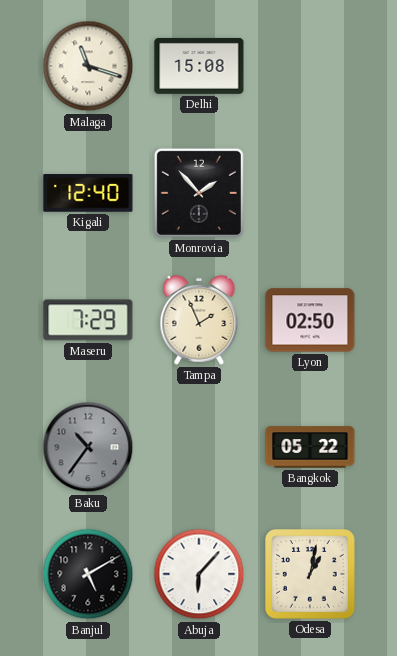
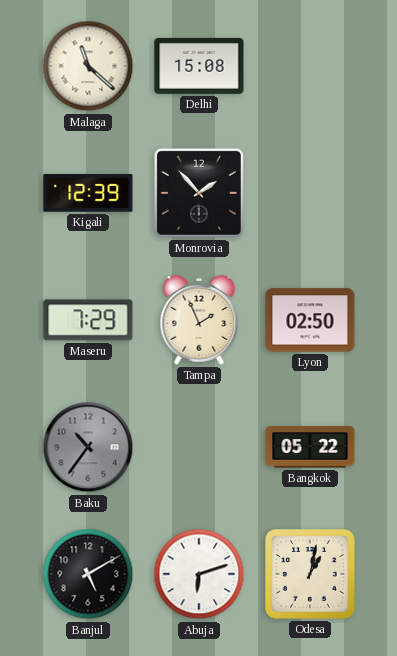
Malaga: 11:18 -> 11:22
Kigali: 12:40 -> 12:39
Abuja: 6:07 -> 6:12
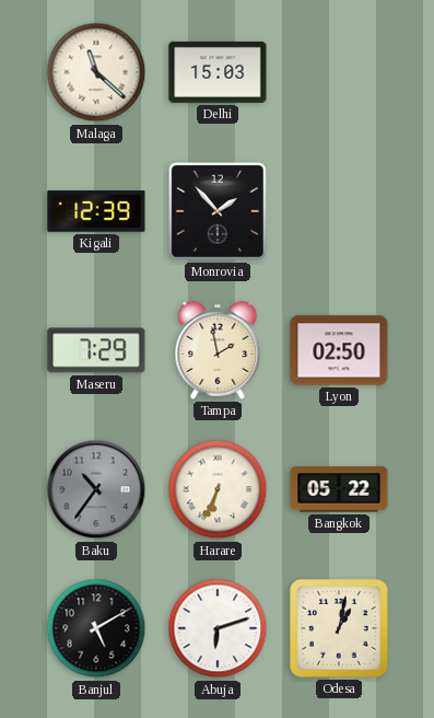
Delhi: 15:08 -> 15:03
Tampa: 1:56 -> 1:58
Harare: none -> 6:34
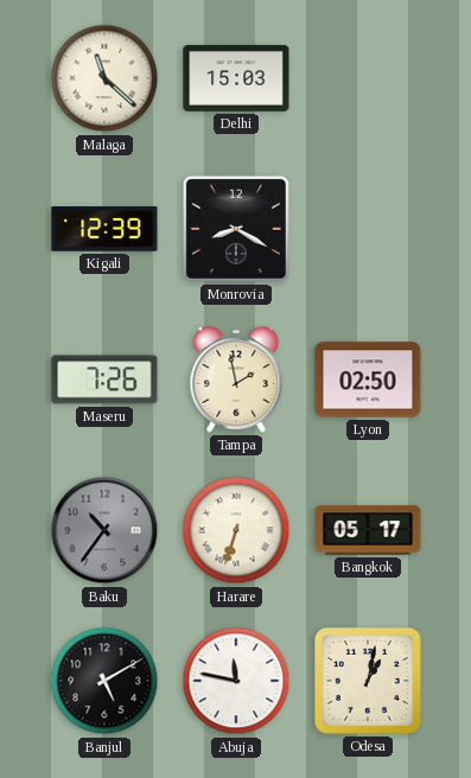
Monrovia: 1:53 -> 8:20
Maseru: 7:29 -> 7:26
Harare: 6:34 -> 6:33
Bangkok: 05:22 -> 05:17
Abuja: 6:12 -> 11:47
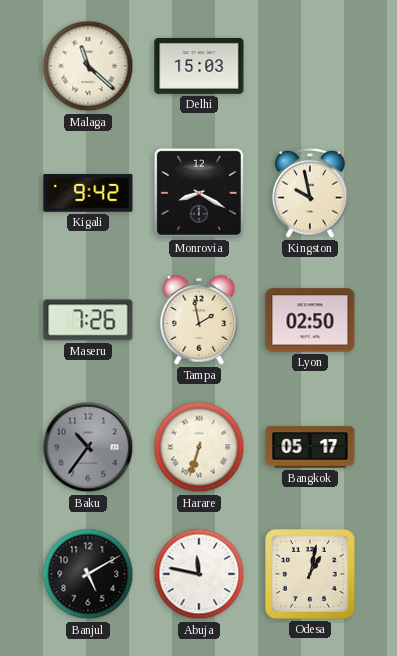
Kigali: 12:39 -> 9:42
Kingston: none -> 9:58
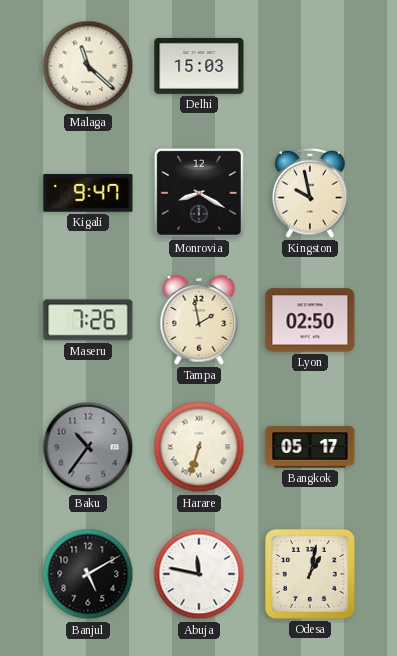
Kigali: 9:42 -> 9:47
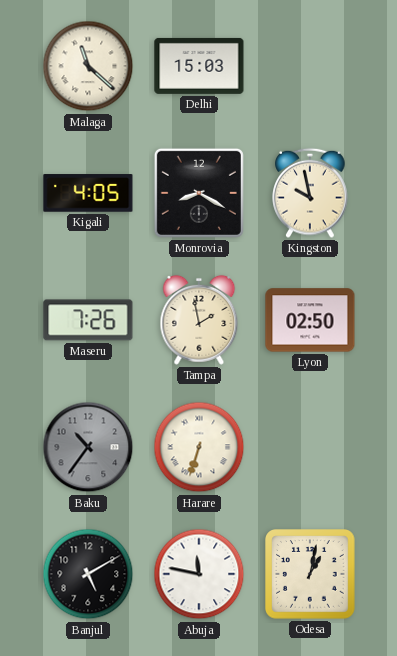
Kigali: 9:47 -> 4:05
Bangkok: 05:17 -> none
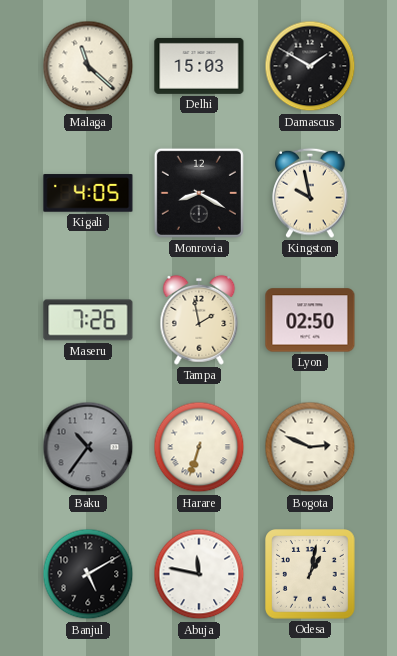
Damascus: none -> 1:50
Bogota: none -> 2:49
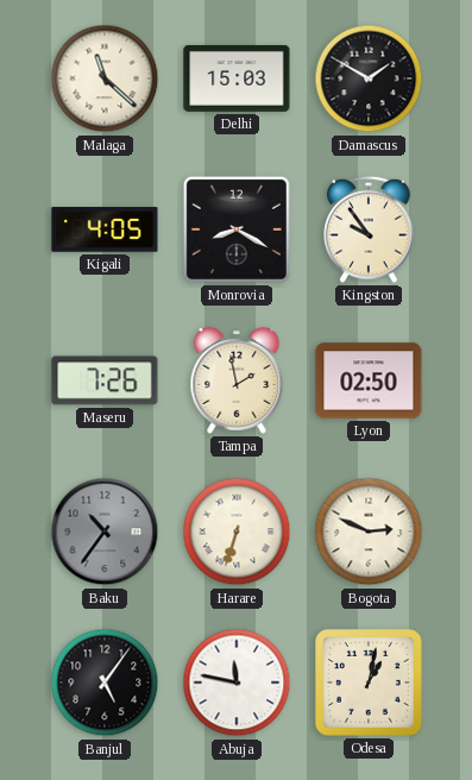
Kingston: 9:58 -> 9:54
Banjul: 5:10 -> 5:06
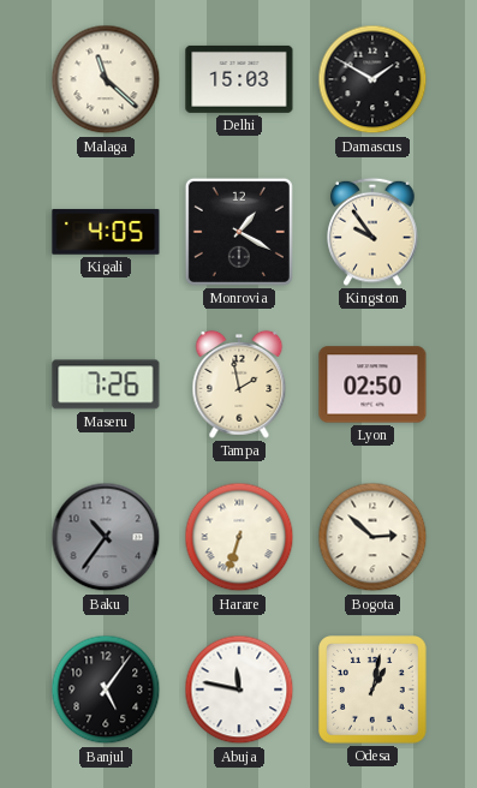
Monrovia: 8:20 -> 1:20
Bogota: 2:49 -> 2:52
